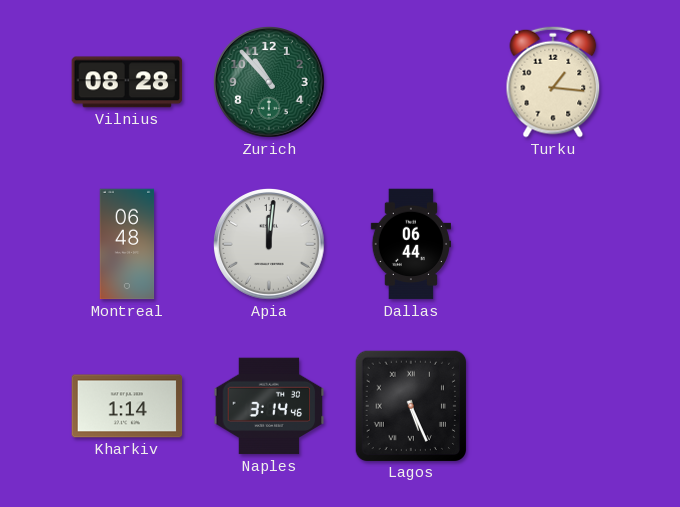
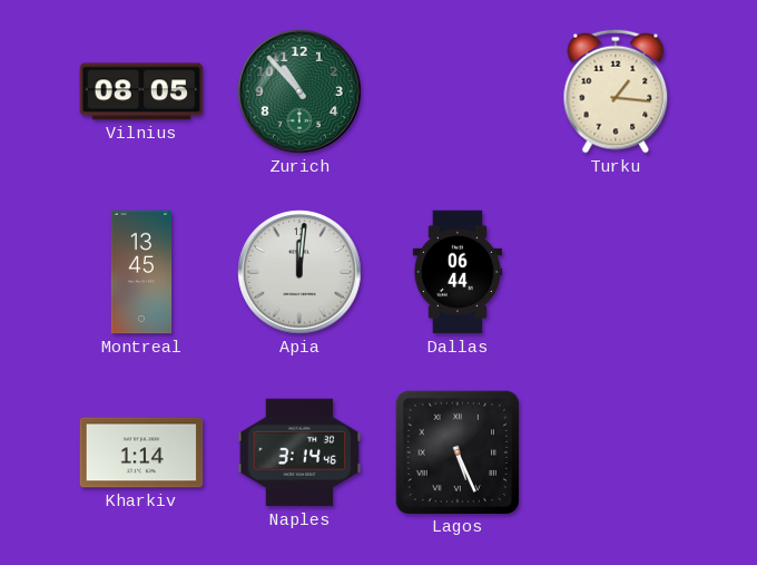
Vilnius: 08:28 -> 08:05
Montreal: 06:48 -> 13:45
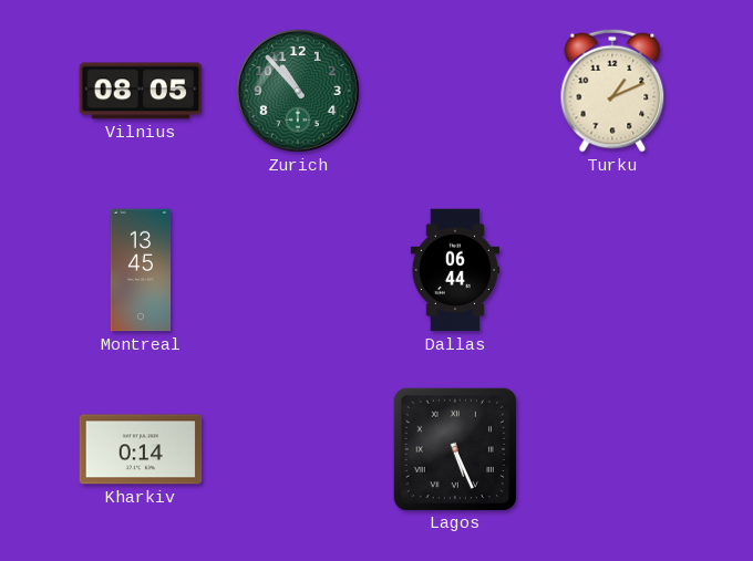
Turku: 1:16 -> 1:11
Apia: 12:01 -> none
Kharkiv: 1:14 -> 0:14
Naples: 3:14 -> none
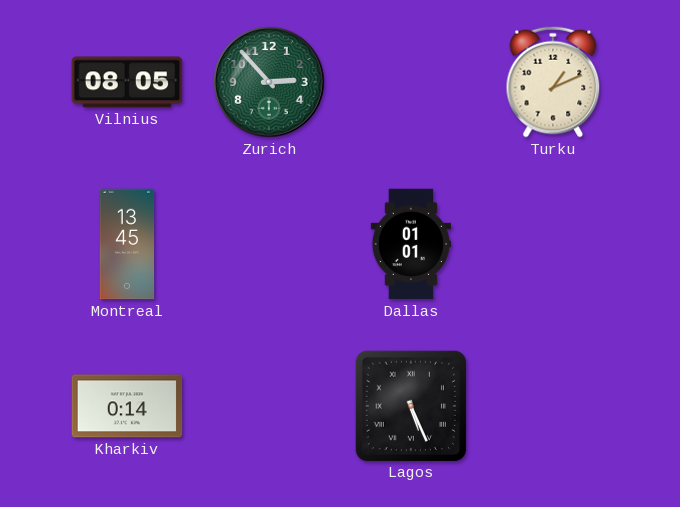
Zurich: 10:53 -> 2:53
Dallas: 06:44 -> 01:01
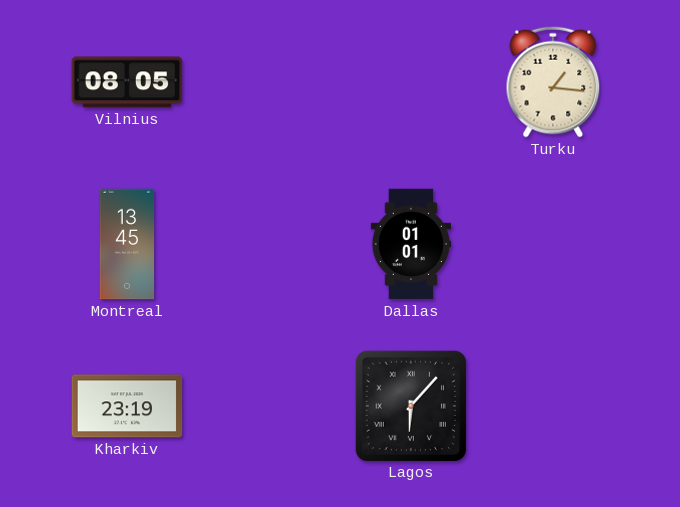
Zurich: 2:53 -> none
Turku: 1:11 -> 1:16
Kharkiv: 0:14 -> 23:19
Lagos: 5:26 -> 6:07
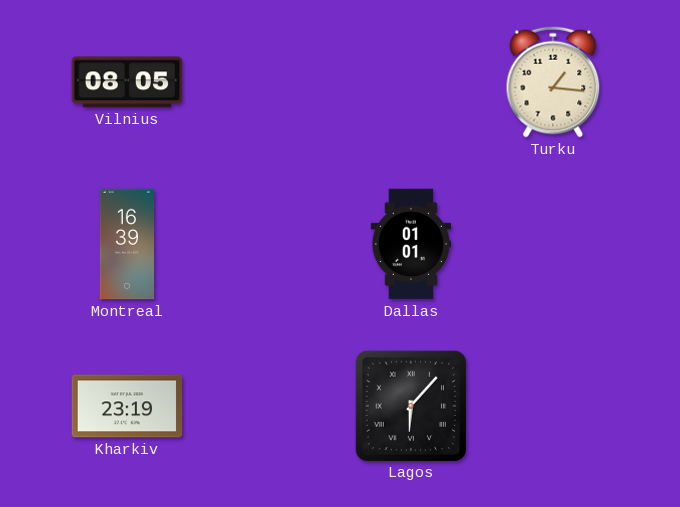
Montreal: 13:45 -> 16:39
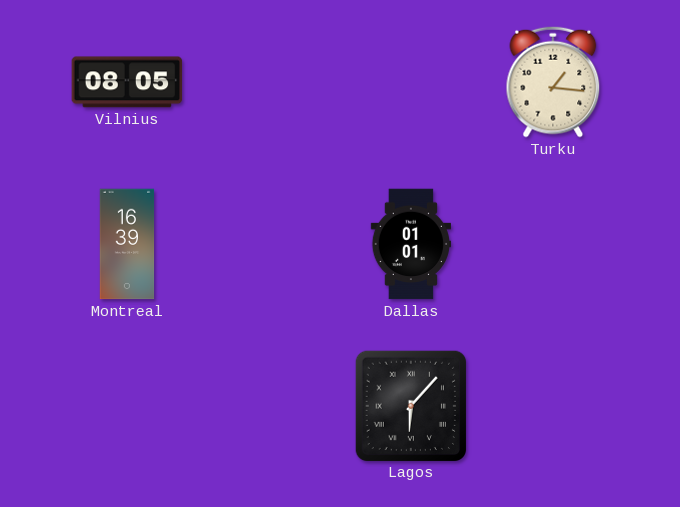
Kharkiv: 23:19 -> none
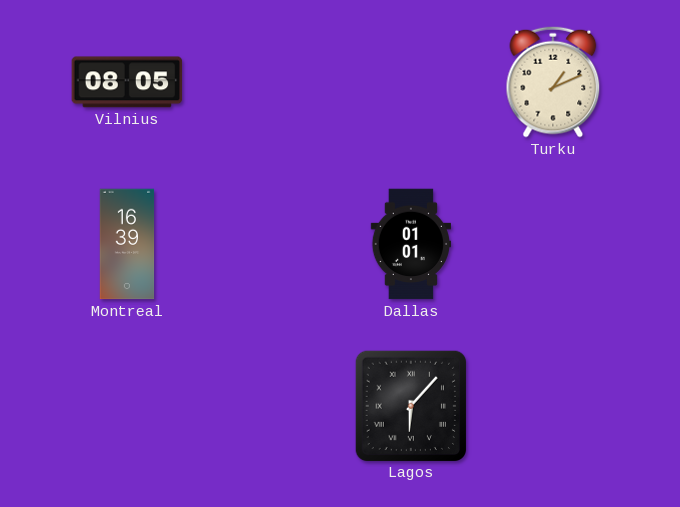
Turku: 1:16 -> 1:11
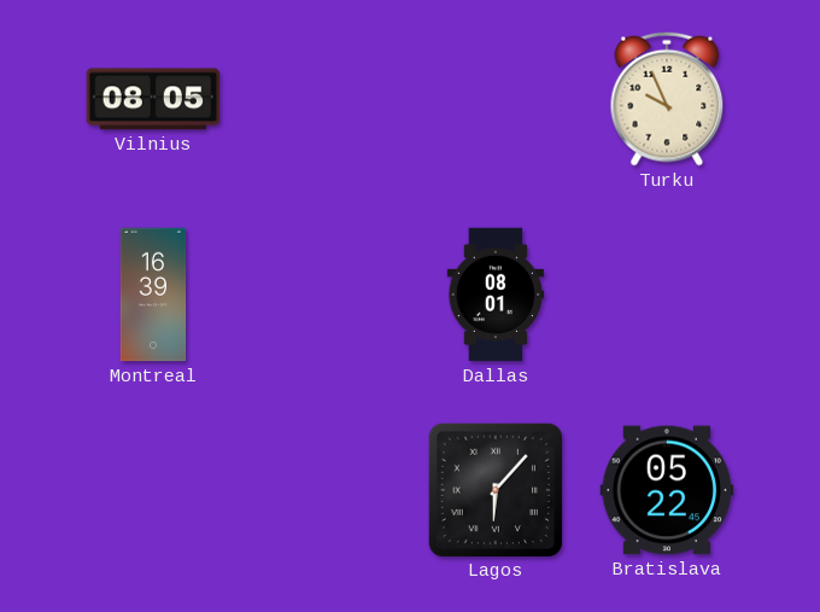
Turku: 1:11 -> 9:56
Dallas: 01:01 -> 08:01
Bratislava: none -> 05:22
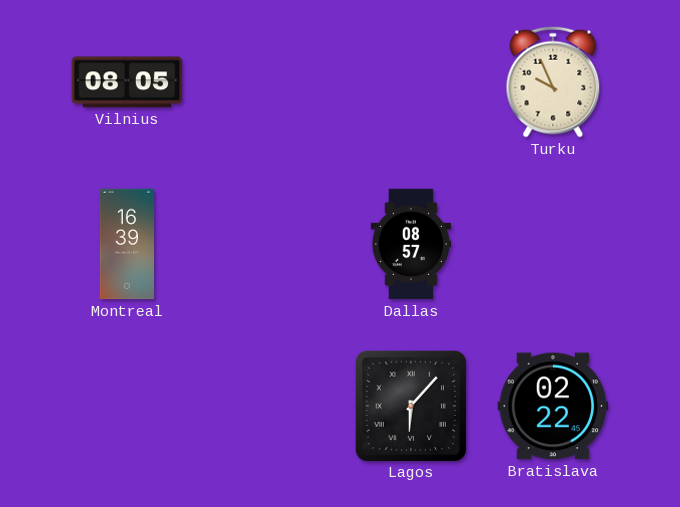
Dallas: 08:01 -> 08:57
Bratislava: 05:22 -> 02:22
